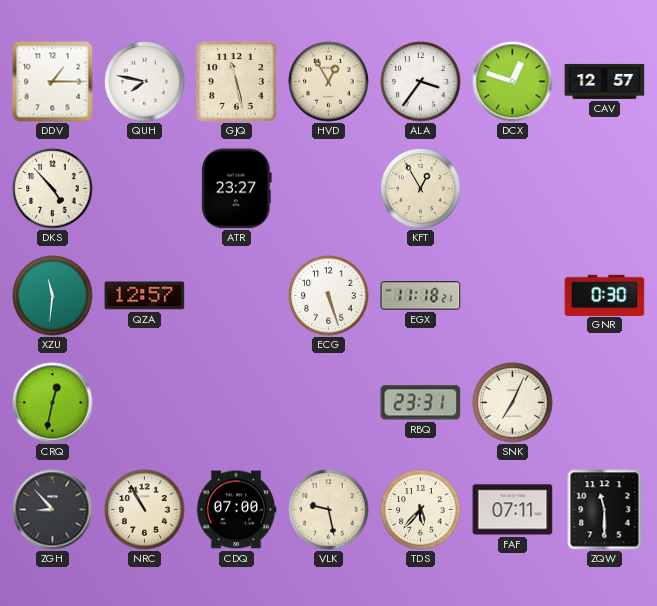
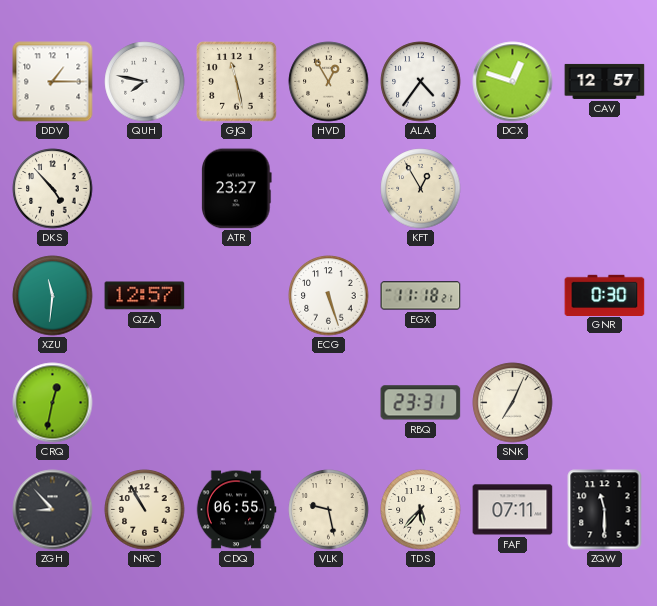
ALA: 3:36 -> 4:36
CDQ: 07:00 -> 06:55
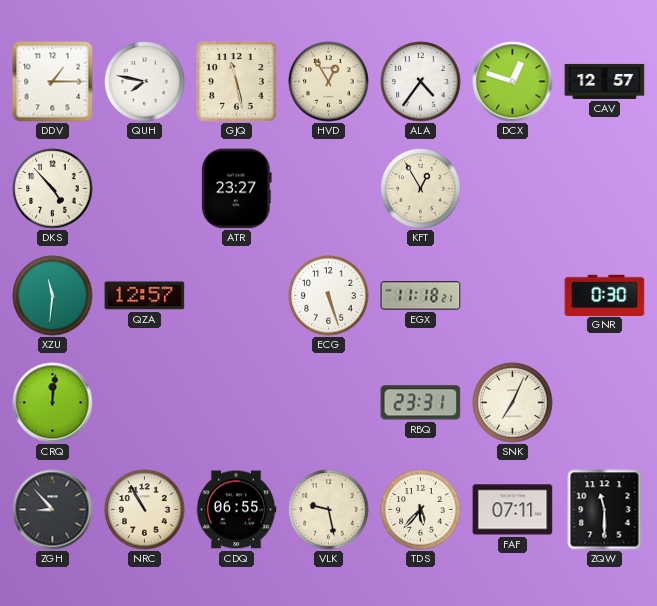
CRQ: 12:32 -> 12:01
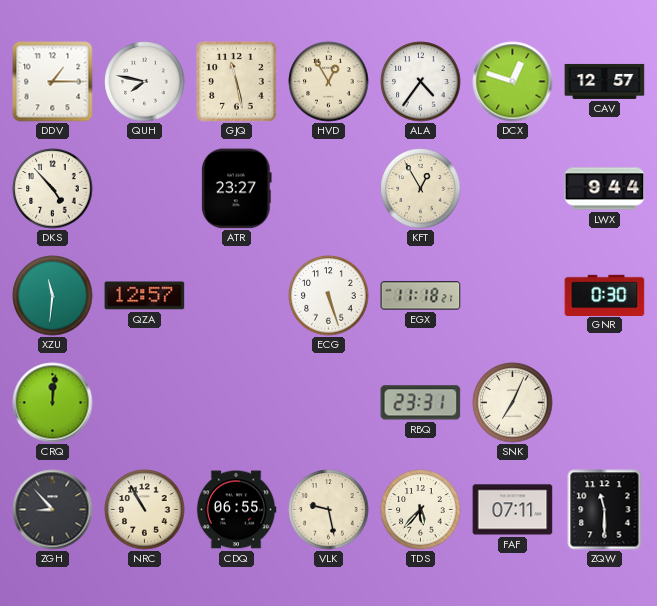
LWX: none -> 9:44
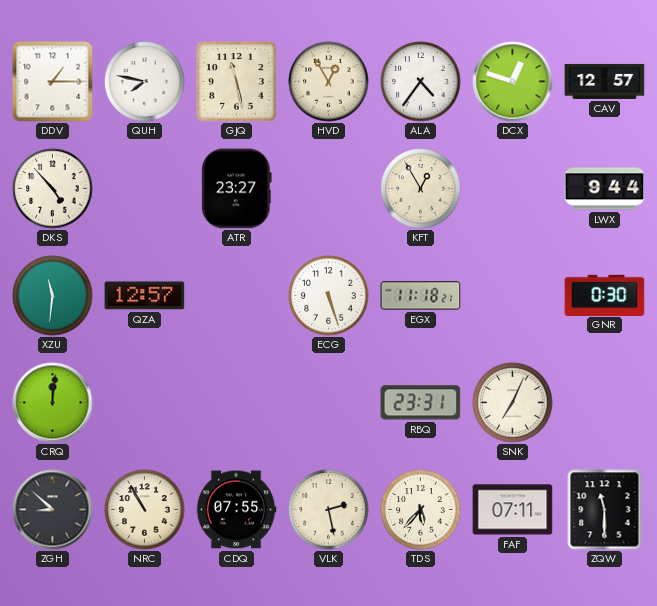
ZGH: 8:53 -> 8:52
CDQ: 06:55 -> 07:55
VLK: 9:28 -> 2:28
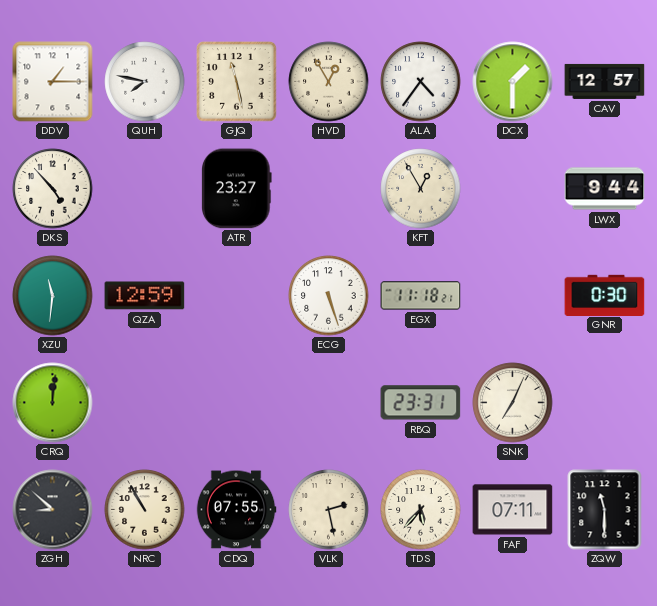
DCX: 12:48 -> 1:30
QZA: 12:57 -> 12:59
